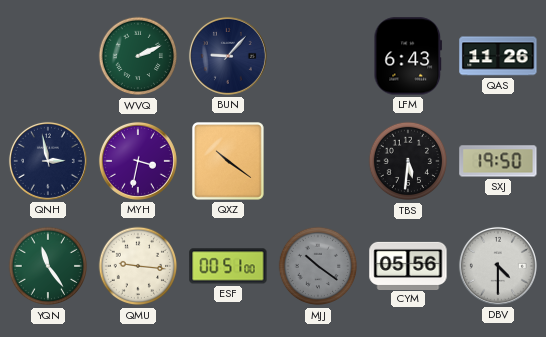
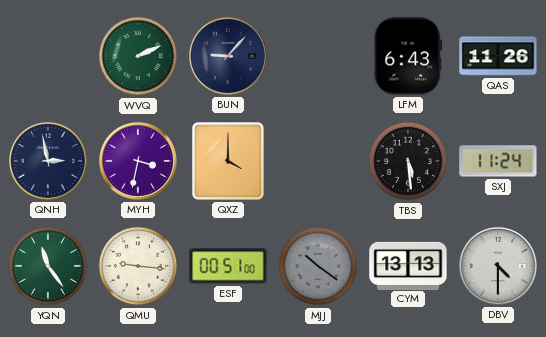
QXZ: 10:21 -> 4:00
TBS: 5:31 -> 5:29
SXJ: 19:50 -> 11:24
CYM: 05:56 -> 13:13
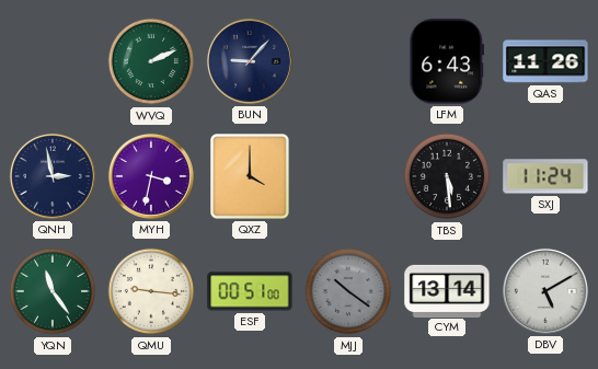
CYM: 13:13 -> 13:14
DBV: 4:30 -> 5:10
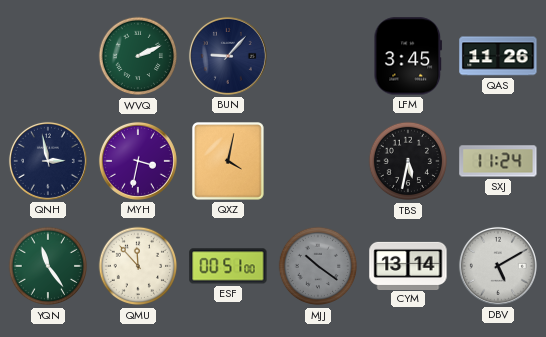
LFM: 6:43 -> 3:45
QXZ: 4:00 -> 4:02
TBS: 5:29 -> 5:32
QMU: 9:16 -> 11:53
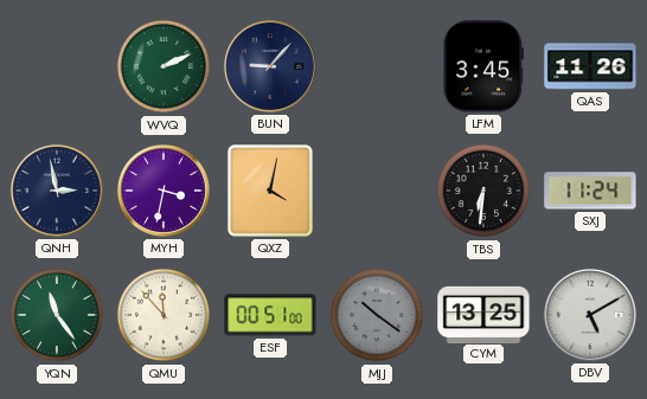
TBS: 5:32 -> 6:31
CYM: 13:14 -> 13:25
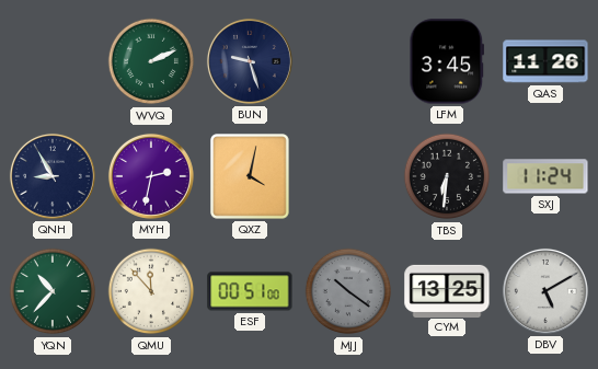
BUN: 9:07 -> 9:27
QNH: 2:58 -> 8:55
MYH: 3:32 -> 2:32
YQN: 11:24 -> 10:37
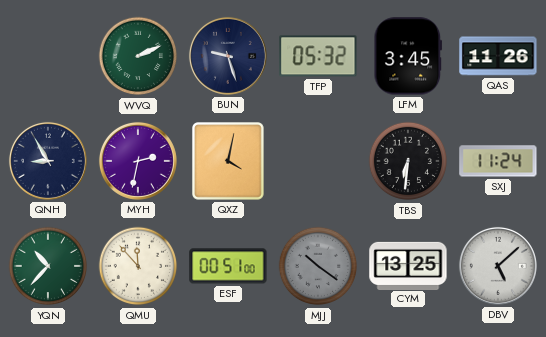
TFP: none -> 05:32
DBV: 5:10 -> 5:08
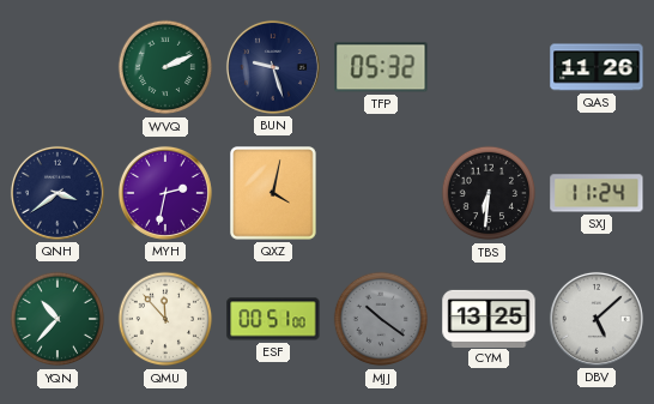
LFM: 3:45 -> none
QNH: 8:55 -> 3:39
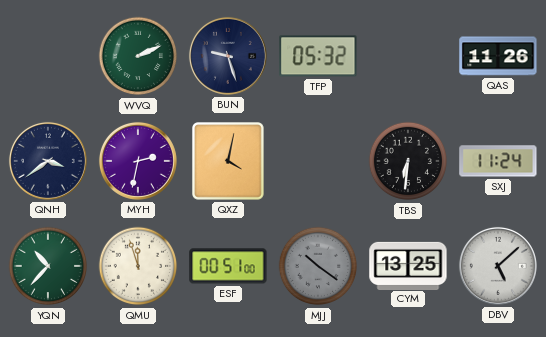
QMU: 11:53 -> 11:57
